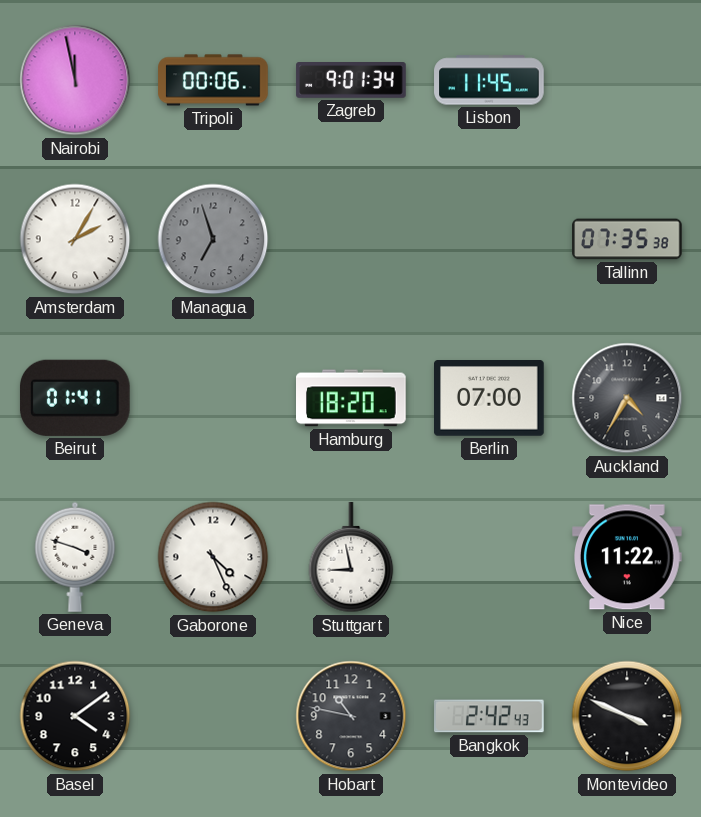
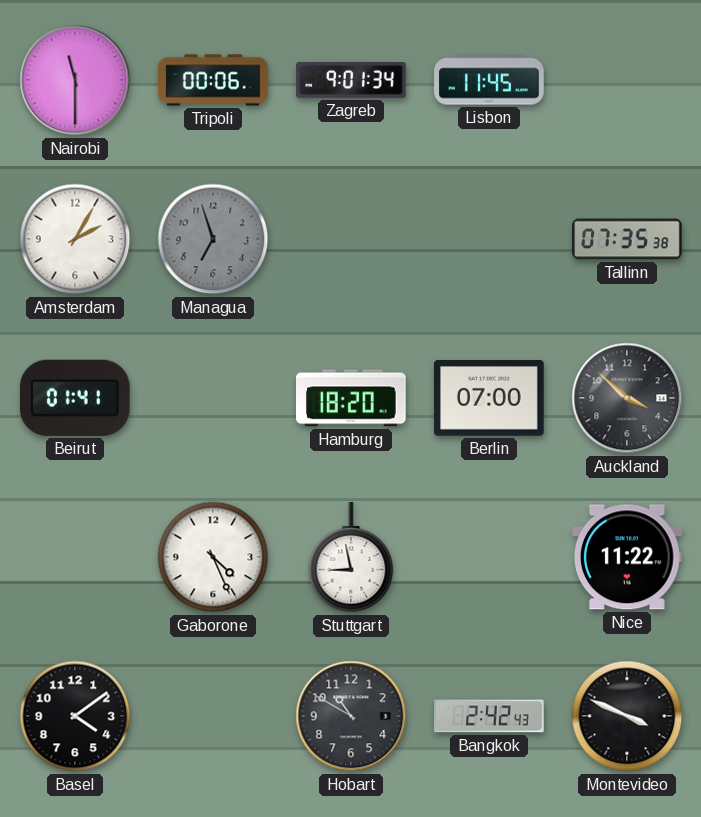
Nairobi: 11:58 -> 11:30
Auckland: 4:35 -> 3:52
Geneva: 3:48 -> none
Hobart: 10:47 -> 10:50
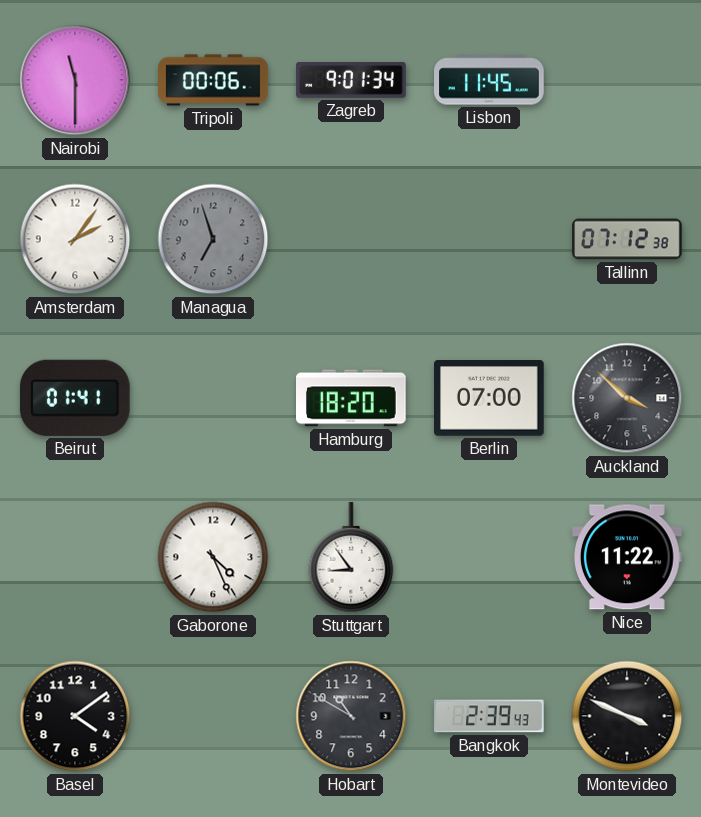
Amsterdam: 2:05 -> 2:06
Tallinn: 07:35 -> 07:12
Stuttgart: 8:58 -> 8:54
Bangkok: 2:42 -> 2:39
